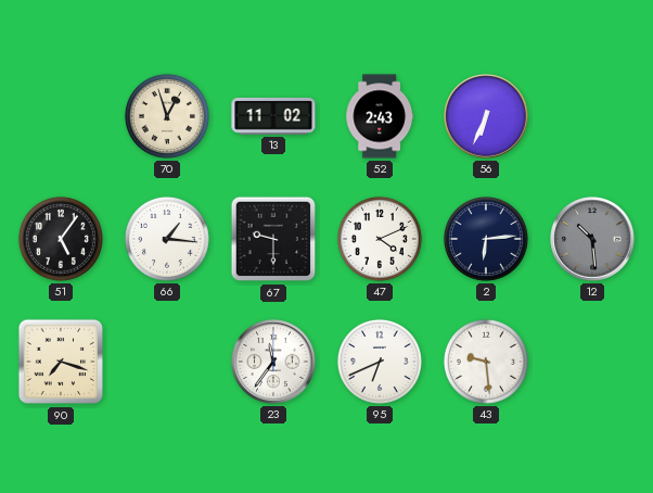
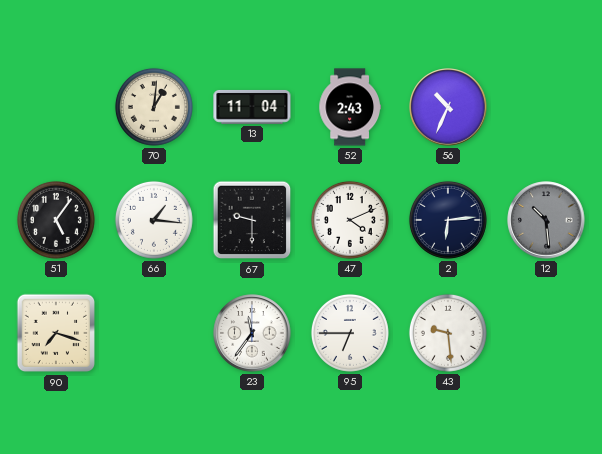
70: 12:57 -> 1:01
13: 11:02 -> 11:04
56: 6:34 -> 10:34
95: 6:41 -> 6:45
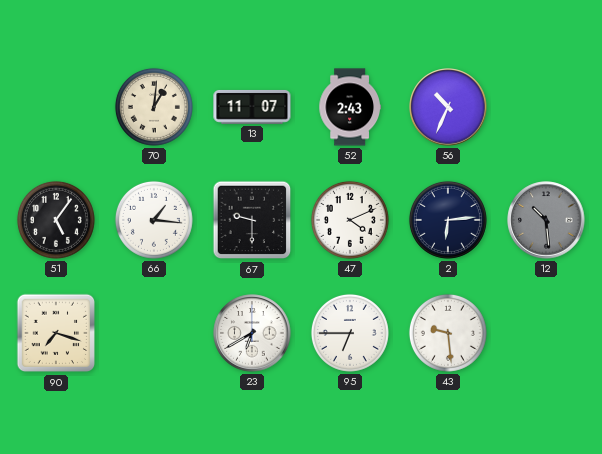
13: 11:04 -> 11:07
23: 11:36 -> 6:40
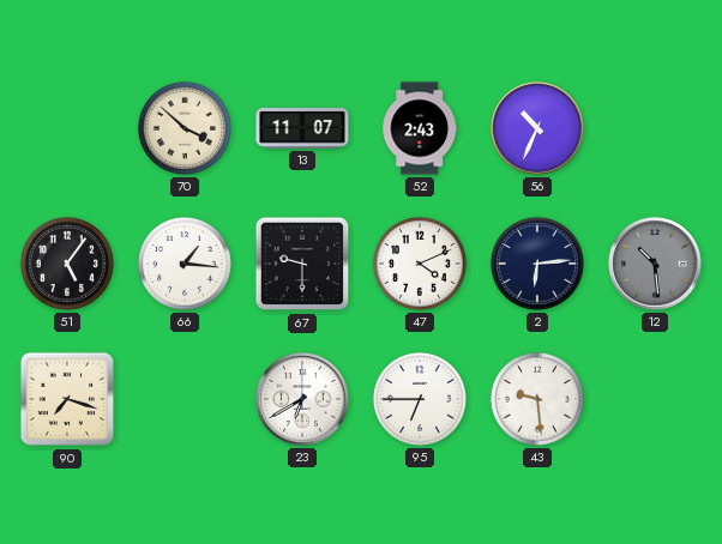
70: 1:01 -> 3:52
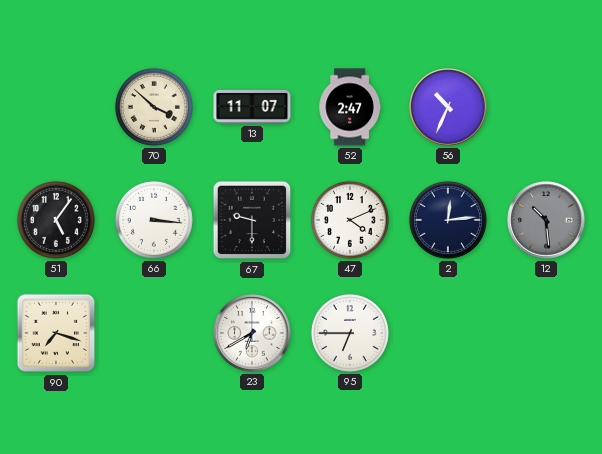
52: 2:43 -> 2:47
66: 1:16 -> 3:16
2: 6:14 -> 12:14
43: 9:29 -> none
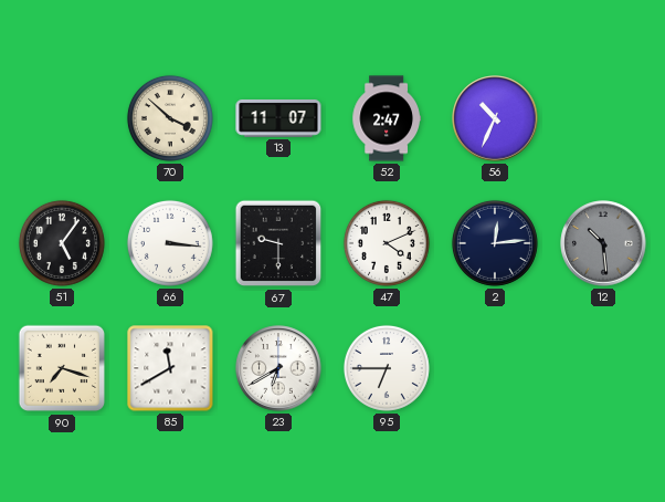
85: none -> 11:40
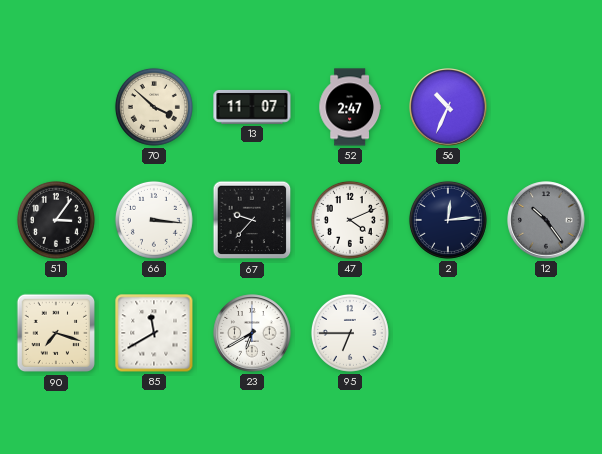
51: 5:06 -> 3:06
67: 9:30 -> 9:37
12: 10:29 -> 10:24
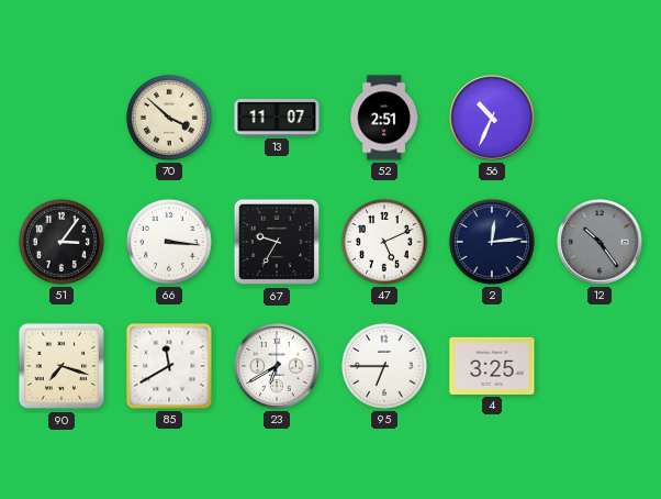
52: 2:47 -> 2:51
67: 9:37 -> 9:35
47: 4:11 -> 5:11
4: none -> 3:25
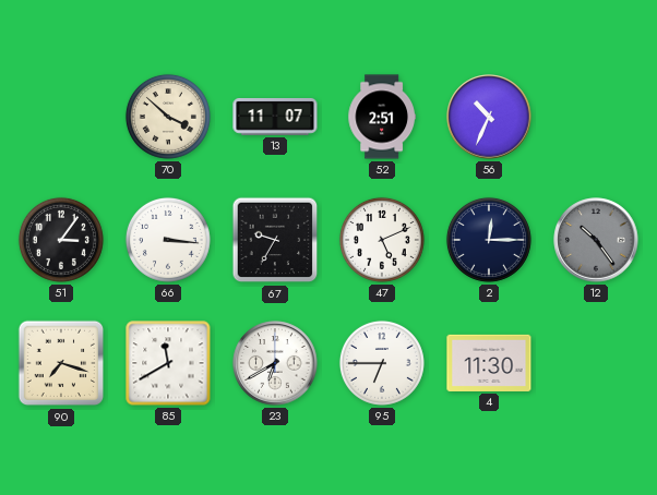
2: 12:14 -> 12:15
4: 3:25 -> 11:30
